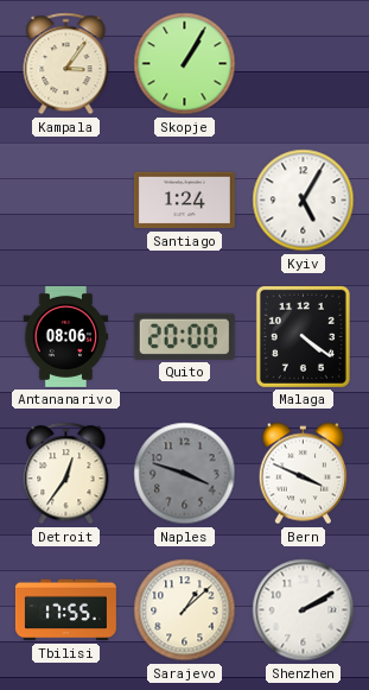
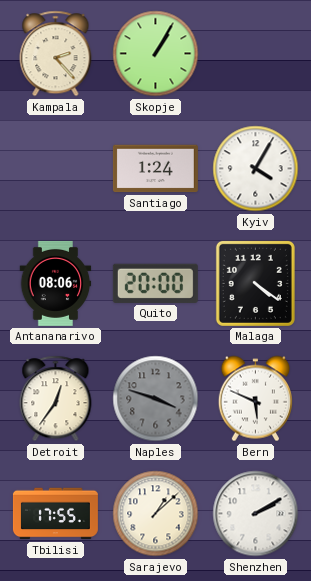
Kampala: 3:06 -> 2:23
Kyiv: 5:05 -> 4:05
Bern: 3:49 -> 5:49
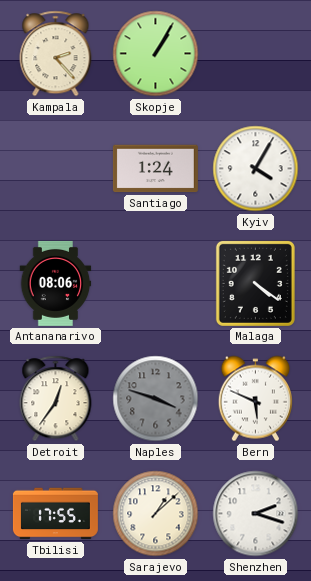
Quito: 20:00 -> none
Shenzhen: 2:10 -> 2:18
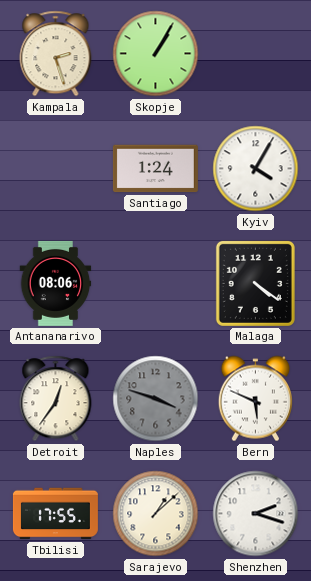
Kampala: 2:23 -> 2:27
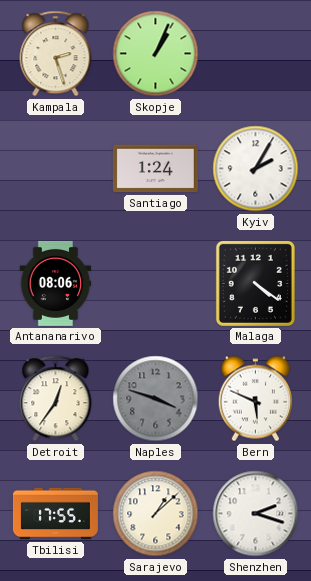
Skopje: 1:05 -> 1:04
Kyiv: 4:05 -> 2:05
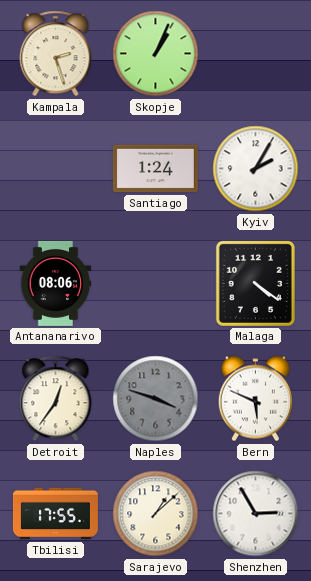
Shenzhen: 2:18 -> 2:55
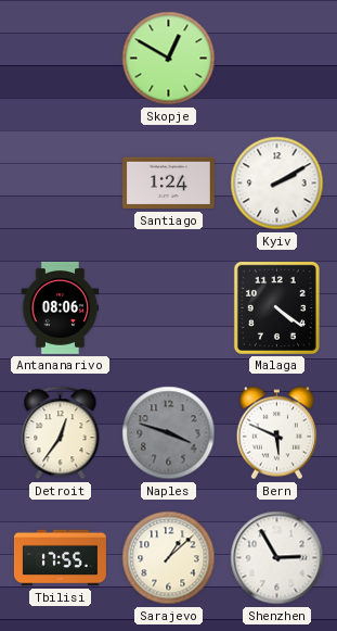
Kampala: 2:27 -> none
Skopje: 1:04 -> 12:50
Kyiv: 2:05 -> 2:10
